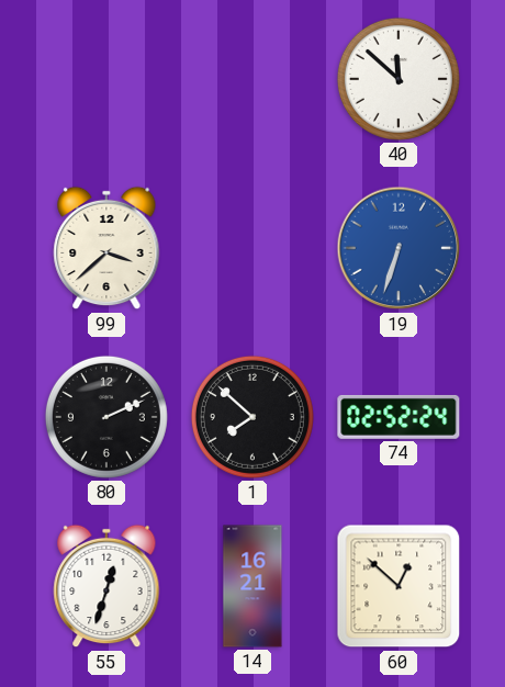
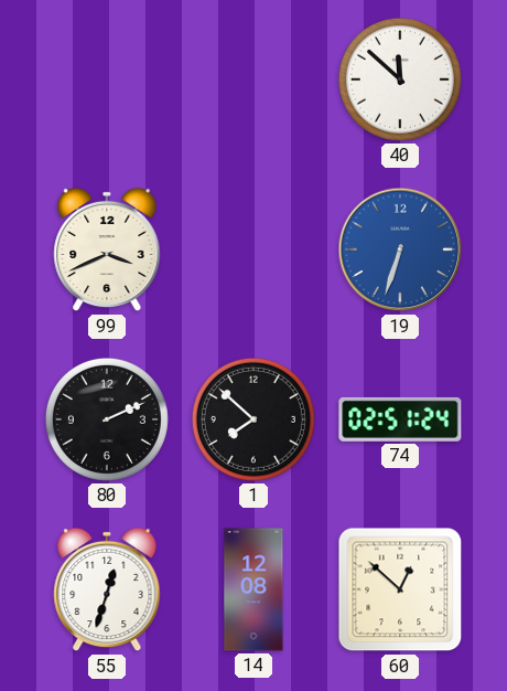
99: 3:38 -> 3:41
74: 02:52 -> 02:51
14: 16:21 -> 12:08
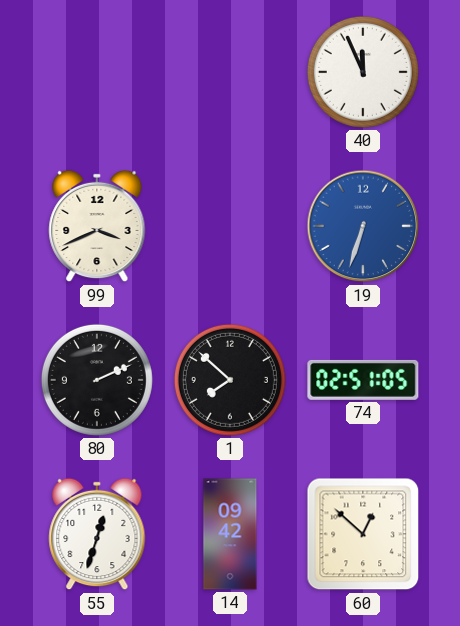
40: 11:52 -> 11:56
74: 02:51:24 -> 02:51:05
14: 12:08 -> 09:42
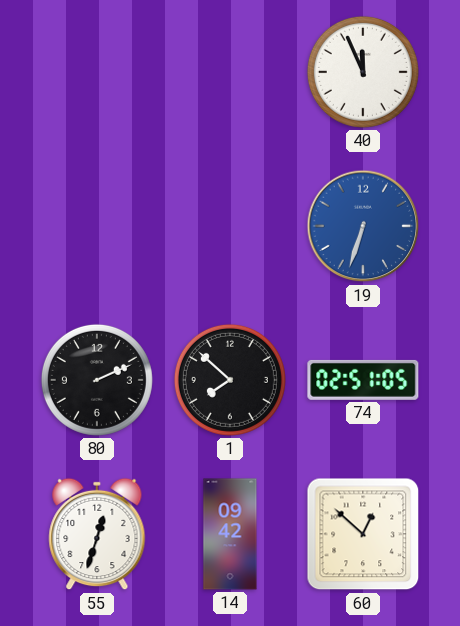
99: 3:41 -> none
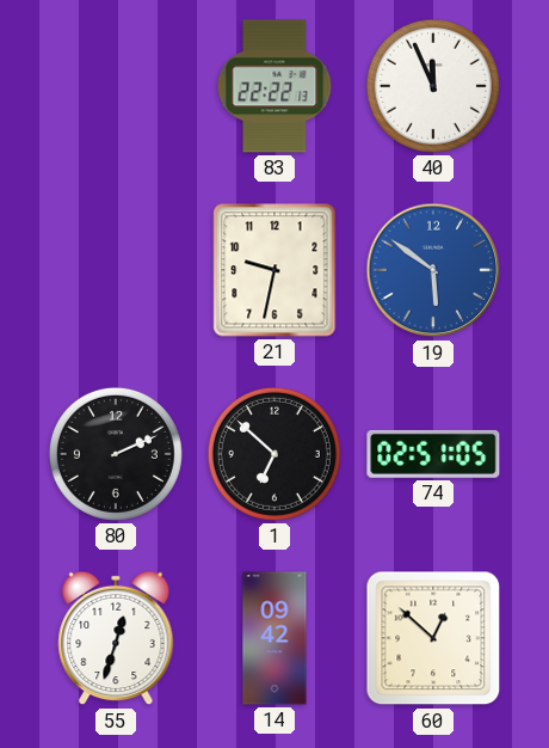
83: none -> 22:22
21: none -> 9:32
19: 6:33 -> 5:51
1: 7:52 -> 6:52
